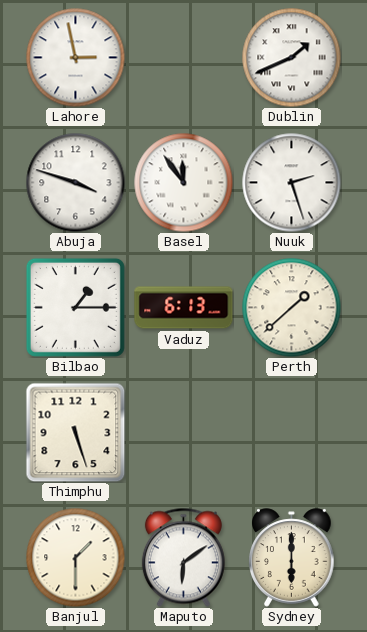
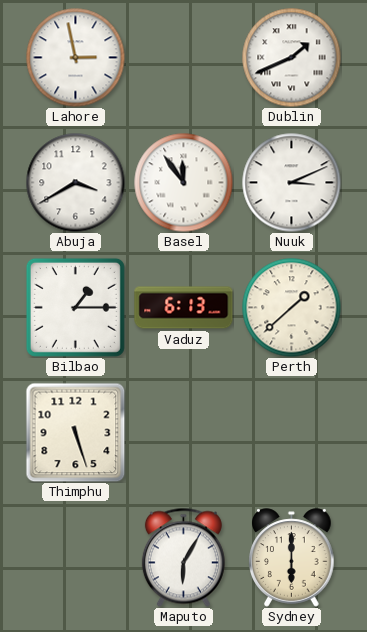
Abuja: 3:48 -> 3:40
Nuuk: 2:27 -> 3:11
Banjul: 1:30 -> none
Maputo: 6:09 -> 6:05
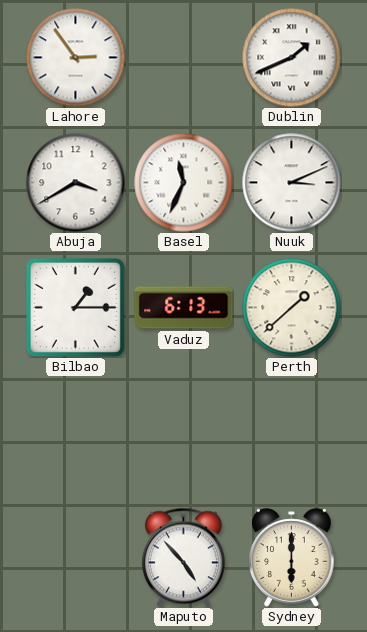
Lahore: 2:58 -> 2:54
Basel: 11:54 -> 11:34
Thimphu: 5:27 -> none
Maputo: 6:05 -> 4:53
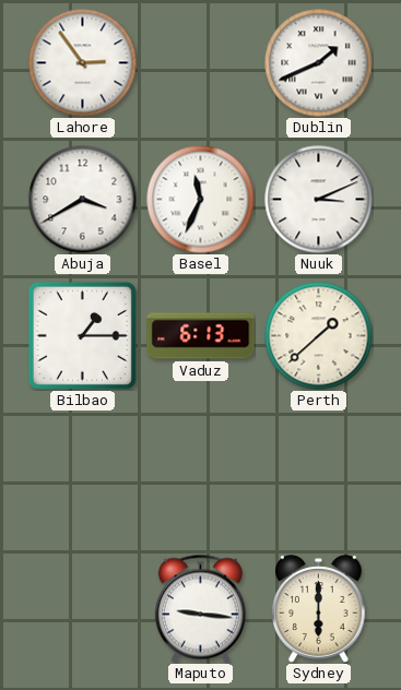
Maputo: 4:53 -> 9:16
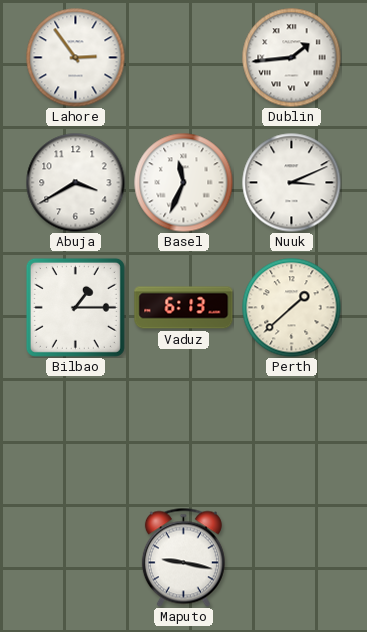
Dublin: 1:41 -> 1:44
Maputo: 9:16 -> 9:17
Sydney: 6:00 -> none
